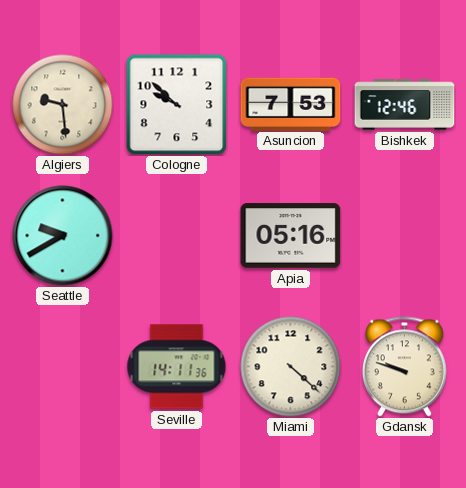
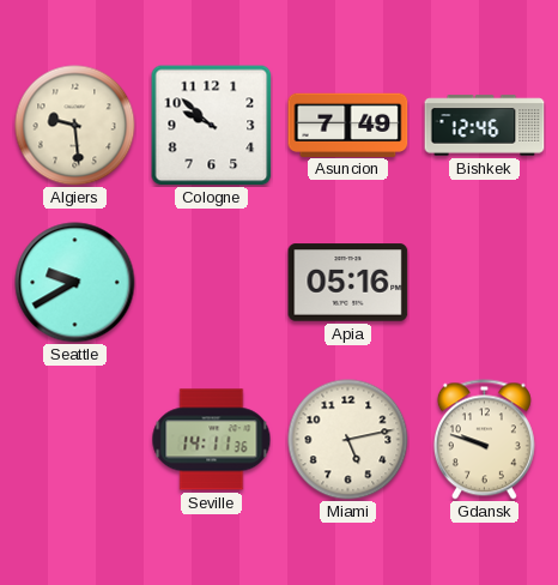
Asuncion: 7:53 -> 7:49
Miami: 4:22 -> 5:13
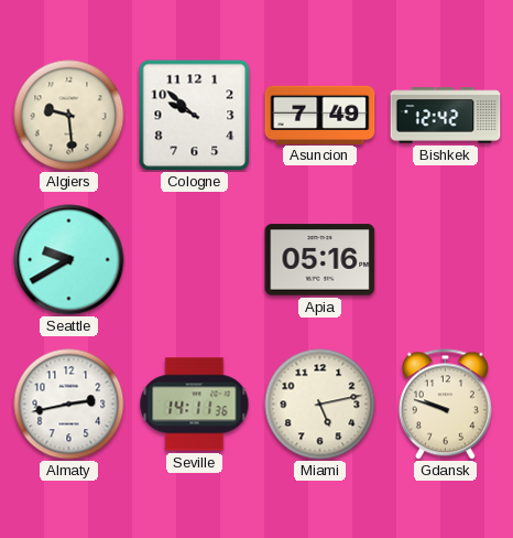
Bishkek: 12:46 -> 12:42
Almaty: none -> 2:43
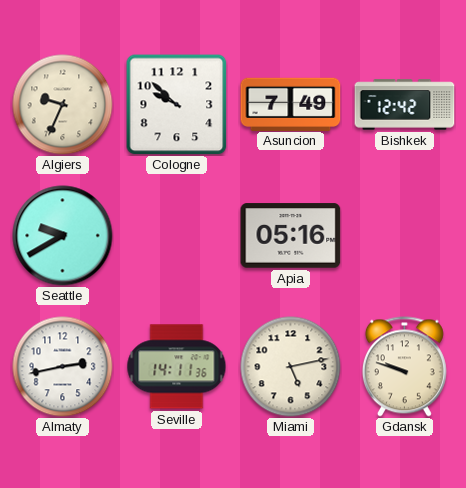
Algiers: 9:29 -> 9:34
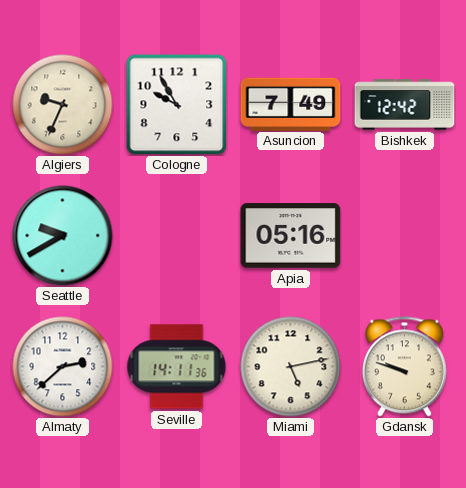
Cologne: 9:52 -> 9:55
Almaty: 2:43 -> 2:38
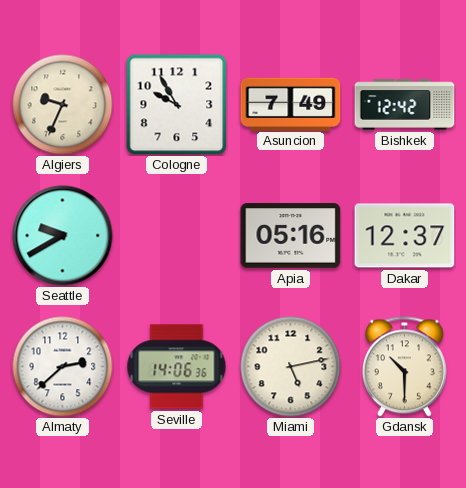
Dakar: none -> 12:37
Seville: 14:11 -> 14:06
Gdansk: 9:48 -> 10:30
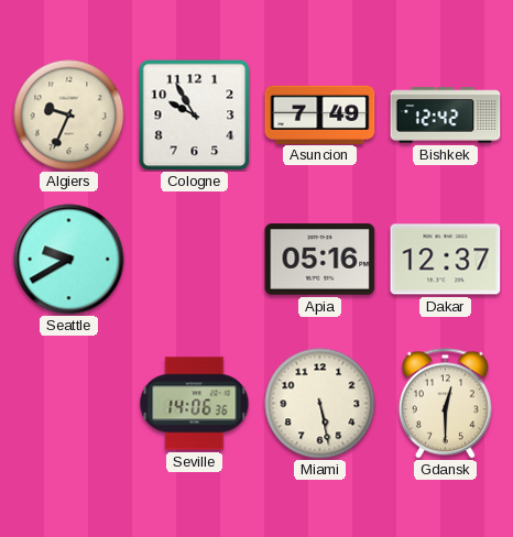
Almaty: 2:38 -> none
Miami: 5:13 -> 5:28
Gdansk: 10:30 -> 12:30
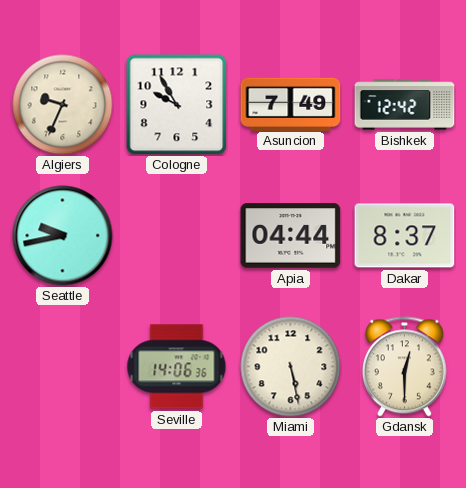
Seattle: 9:40 -> 9:43
Apia: 05:16 -> 04:44
Dakar: 12:37 -> 8:37
